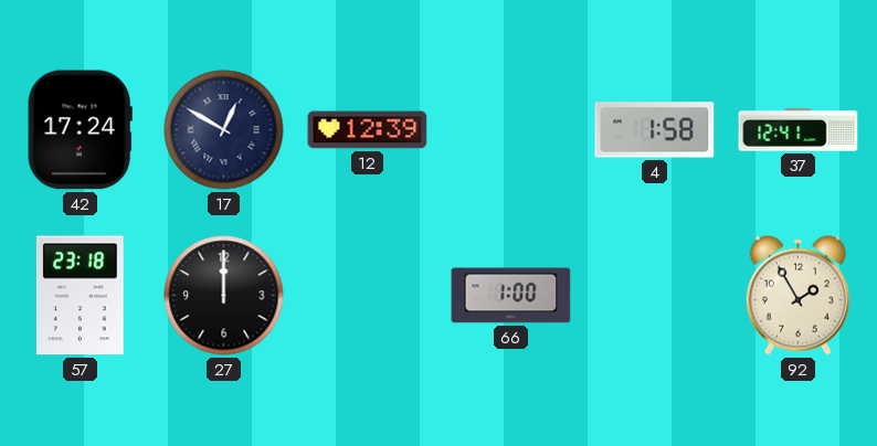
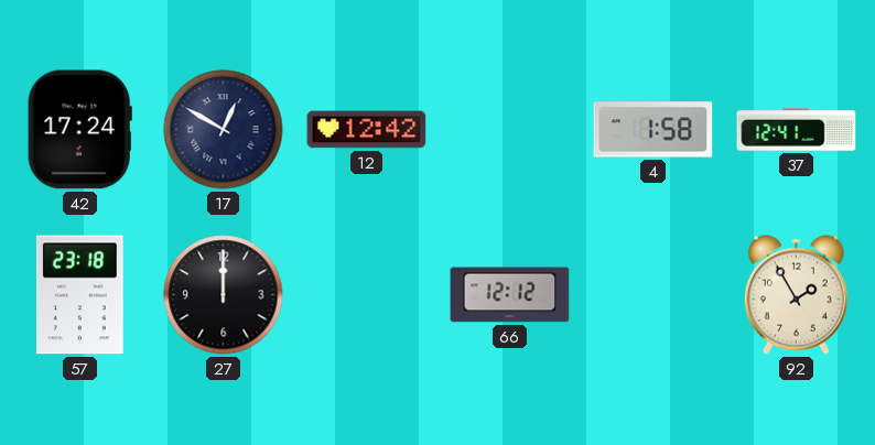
12: 12:39 -> 12:42
66: 1:00 -> 12:12
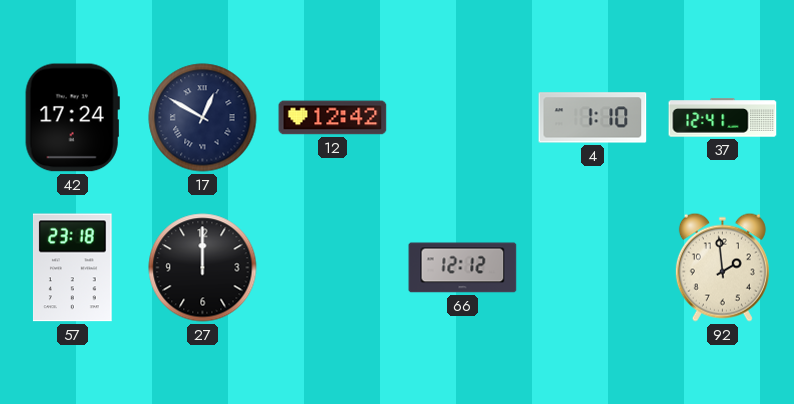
4: 1:58 -> 1:10
92: 1:55 -> 1:59
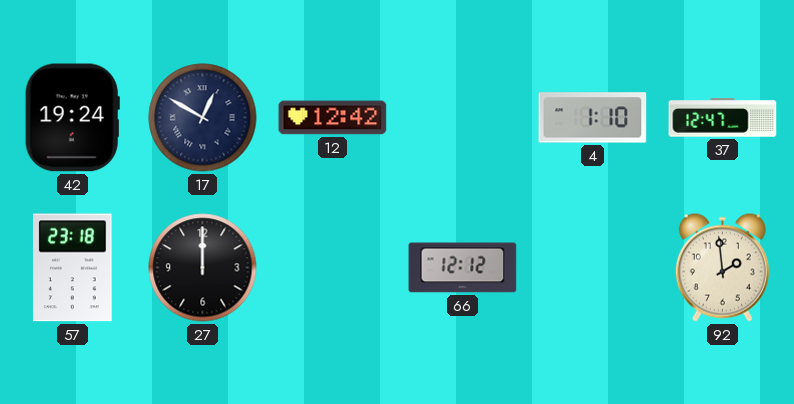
42: 17:24 -> 19:24
37: 12:41 -> 12:47
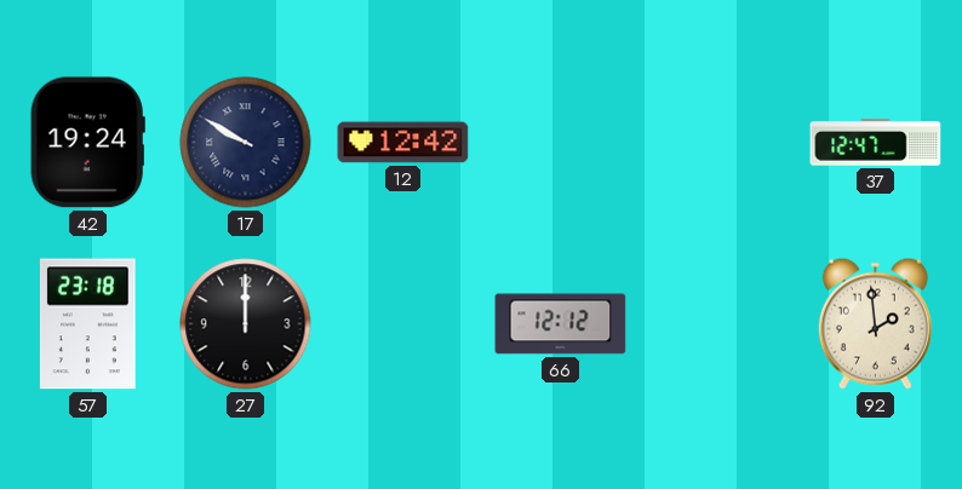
17: 12:50 -> 9:50
4: 1:10 -> none
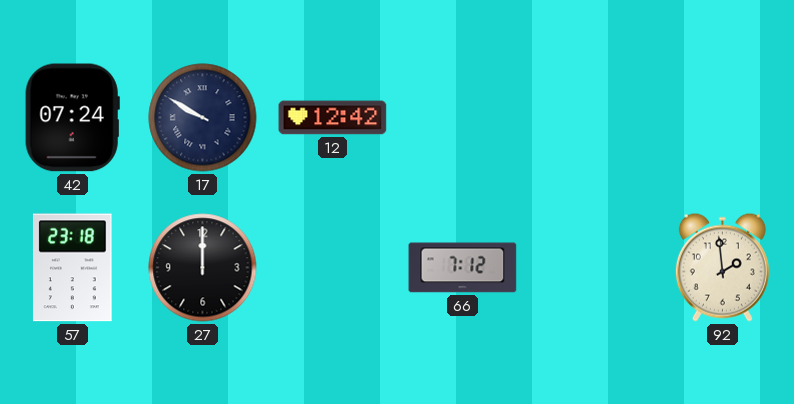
42: 19:24 -> 07:24
37: 12:47 -> none
66: 12:12 -> 7:12
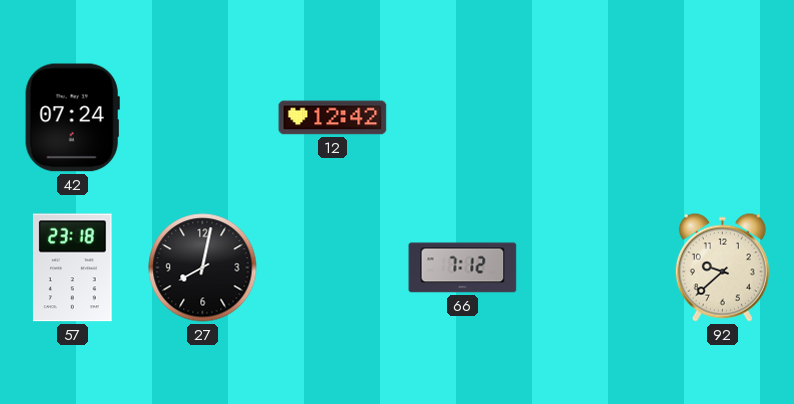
17: 9:50 -> none
27: 12:00 -> 8:02
92: 1:59 -> 9:38
